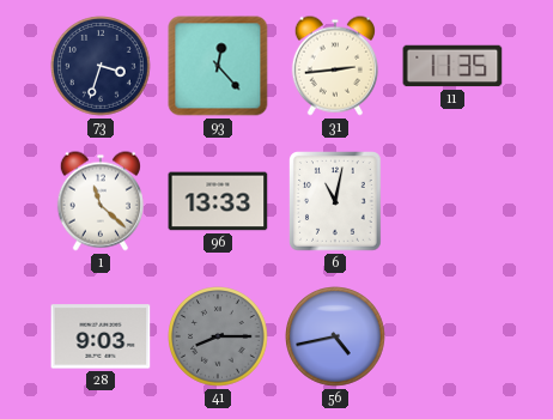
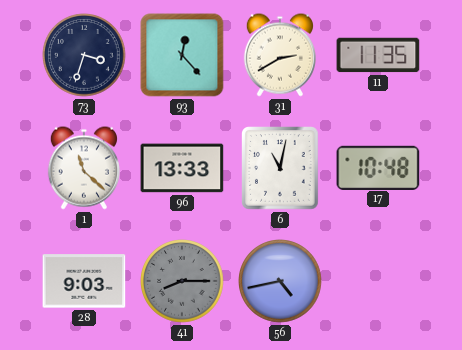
31: 2:44 -> 2:40
17: none -> 10:48
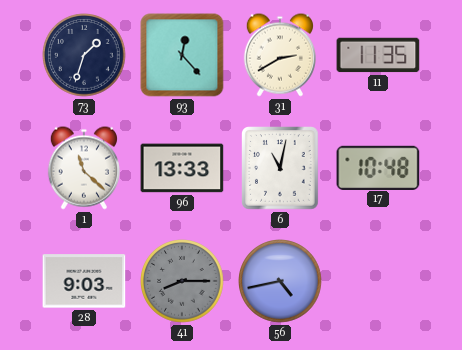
73: 3:33 -> 1:33
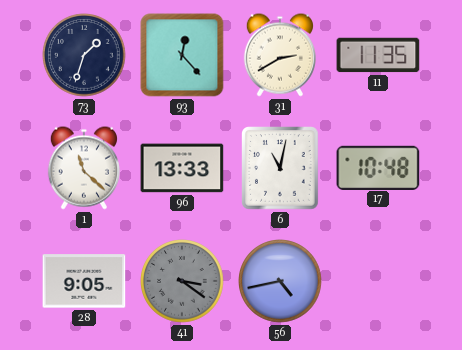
28: 9:03 -> 9:05
41: 8:15 -> 3:21
